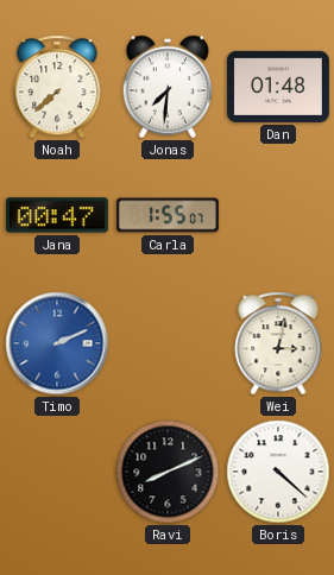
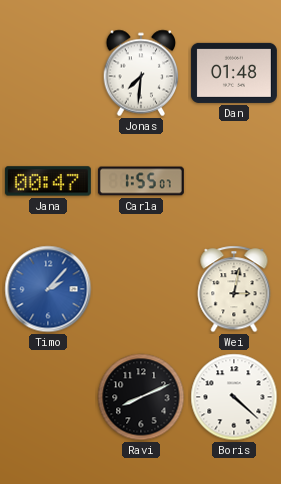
Noah: 7:38 -> none
Timo: 2:11 -> 2:07
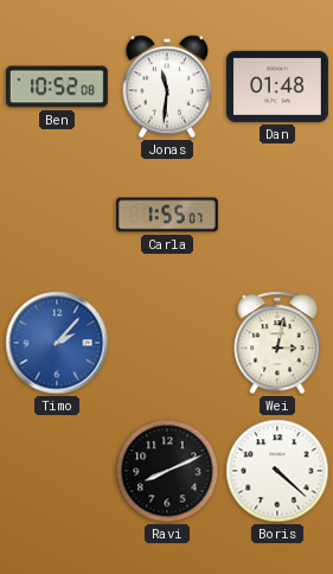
Ben: none -> 10:52
Jonas: 7:31 -> 11:31
Jana: 00:47 -> none
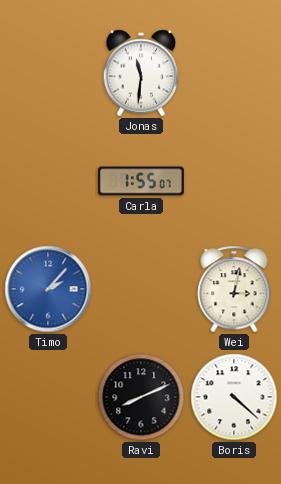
Ben: 10:52 -> none
Dan: 01:48 -> none
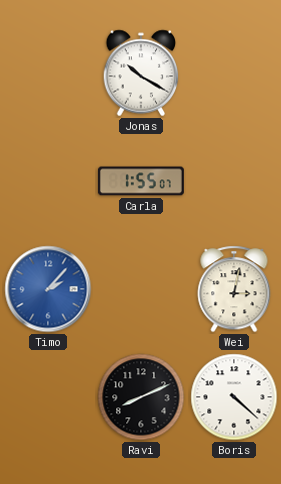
Jonas: 11:31 -> 10:20
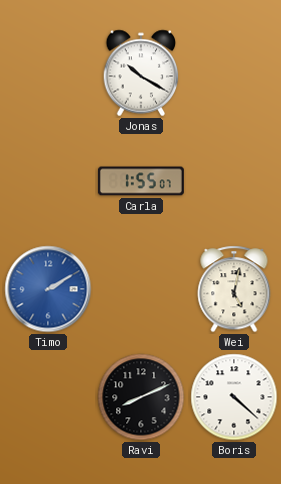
Timo: 2:07 -> 2:10
Wei: 3:02 -> 5:02
